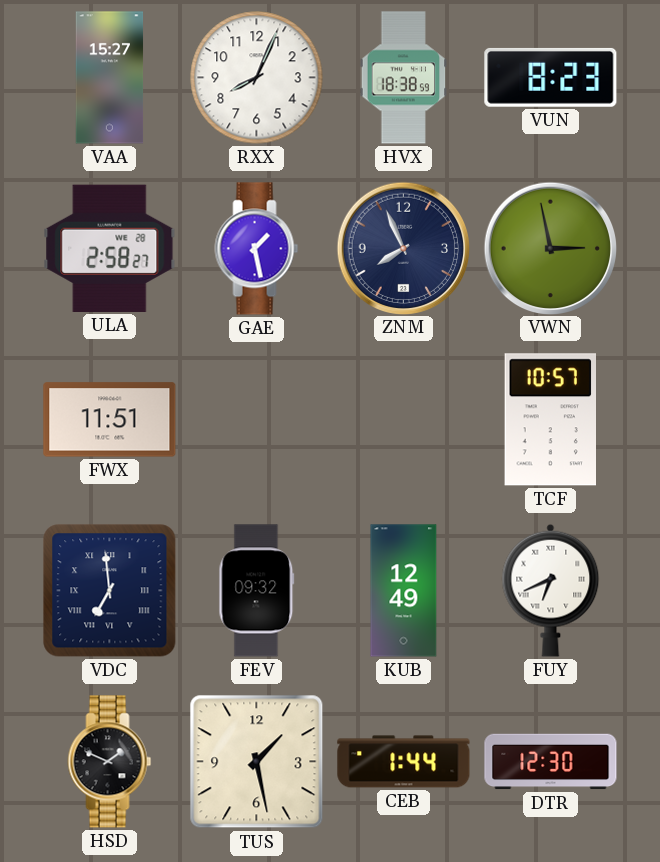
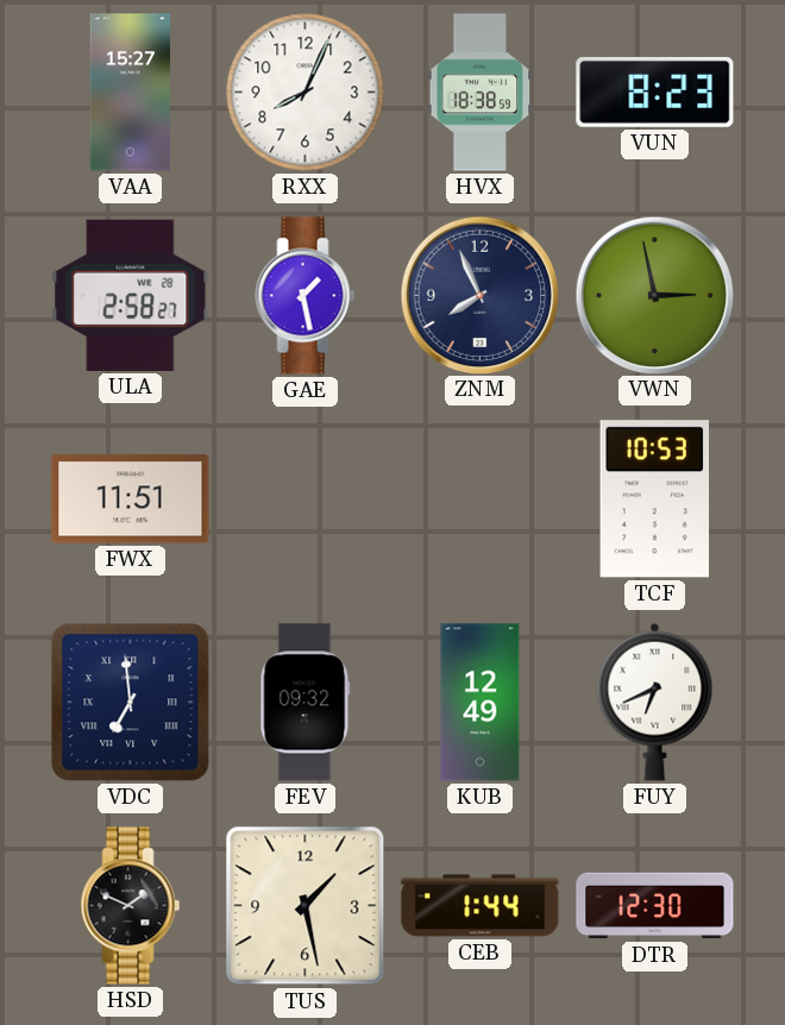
TCF: 10:57 -> 10:53
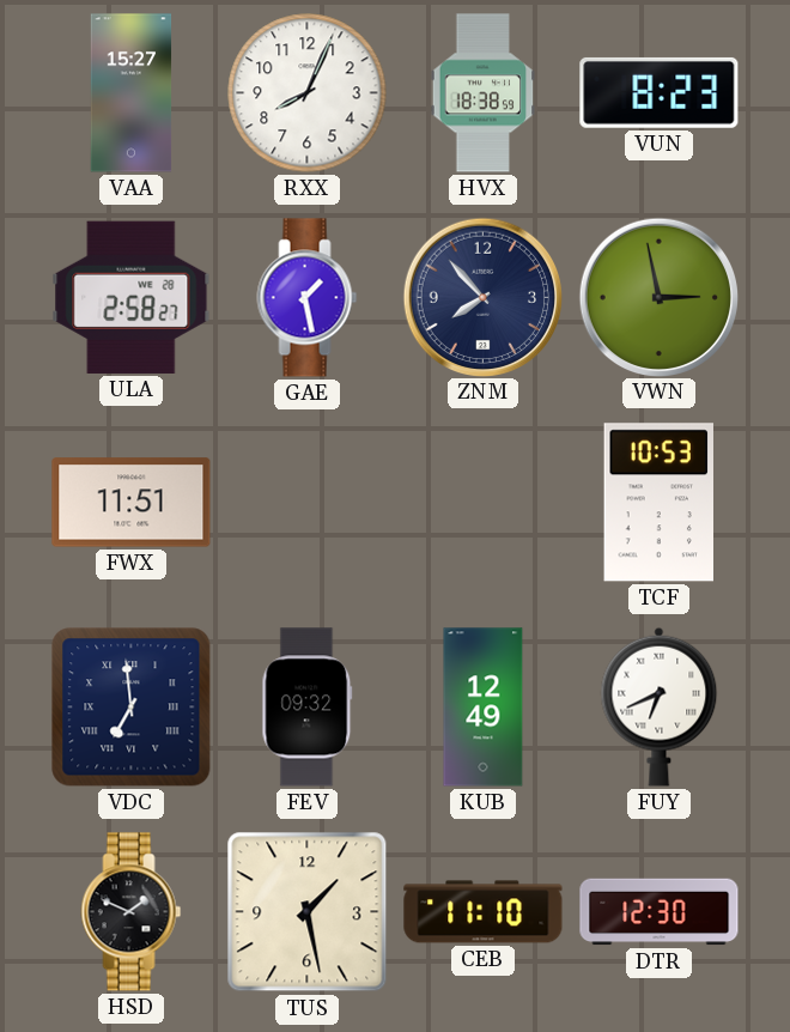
ZNM: 7:56 -> 7:53
CEB: 1:44 -> 11:10
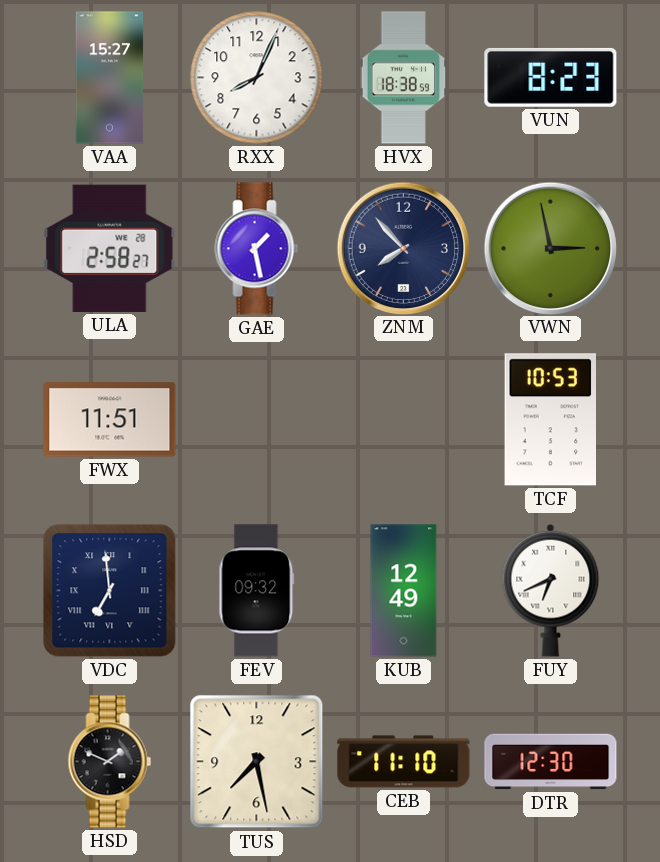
TUS: 1:28 -> 7:28
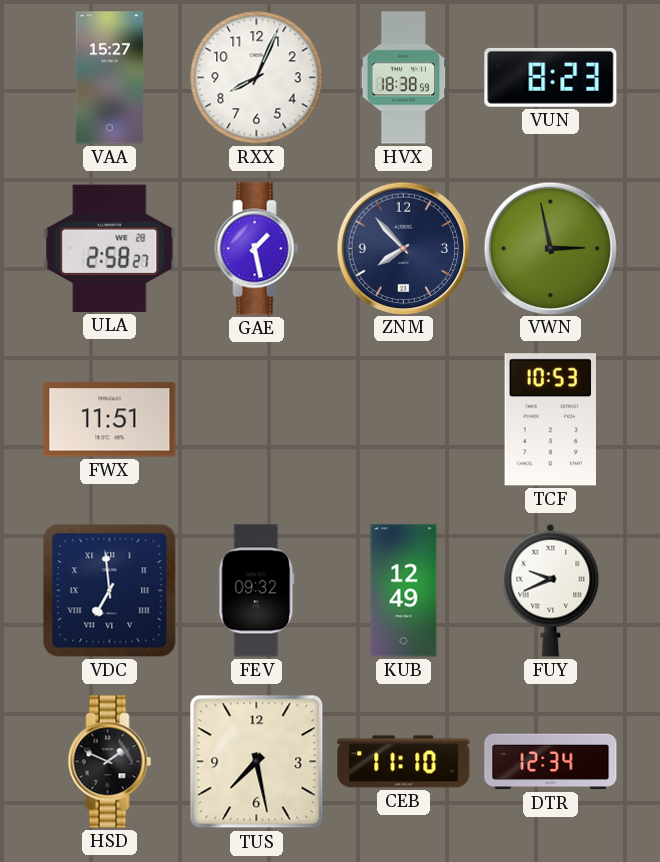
FUY: 6:41 -> 9:41
DTR: 12:30 -> 12:34
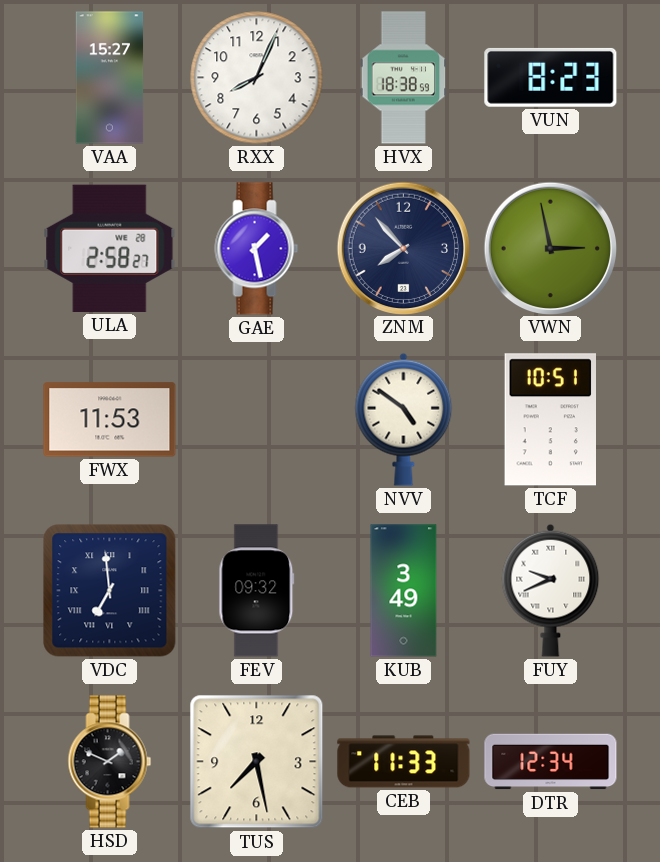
FWX: 11:51 -> 11:53
NVV: none -> 4:51
TCF: 10:53 -> 10:51
KUB: 12:49 -> 3:49
CEB: 11:10 -> 11:33
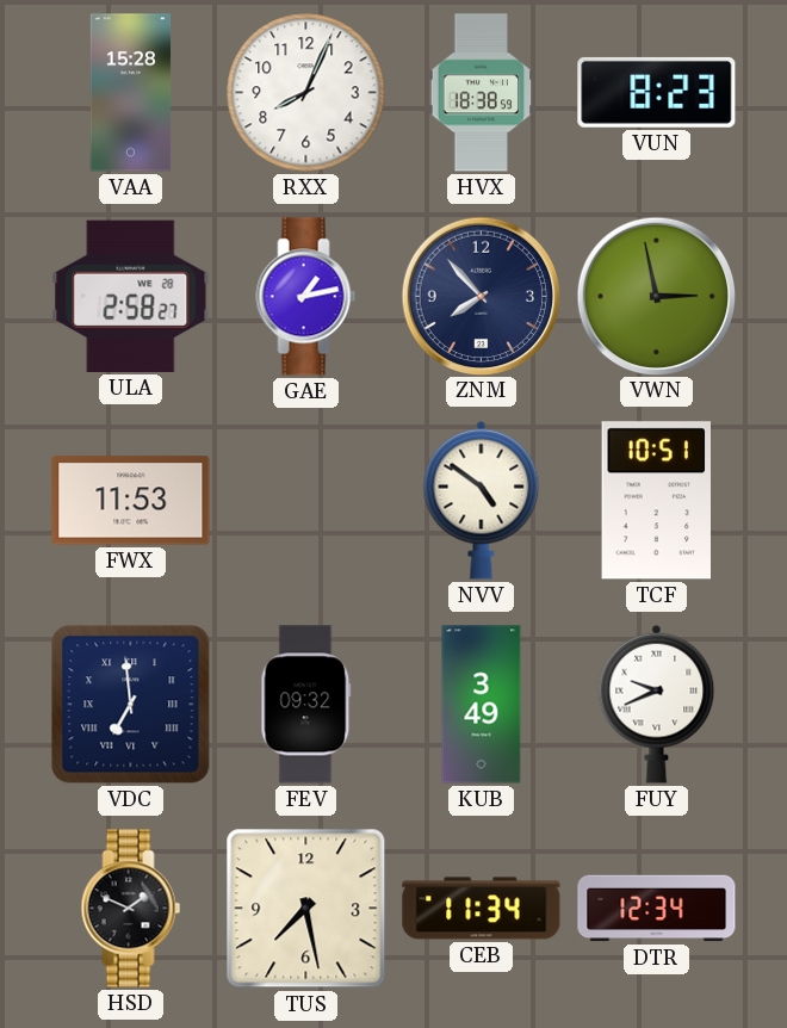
VAA: 15:27 -> 15:28
GAE: 1:28 -> 1:13
CEB: 11:33 -> 11:34
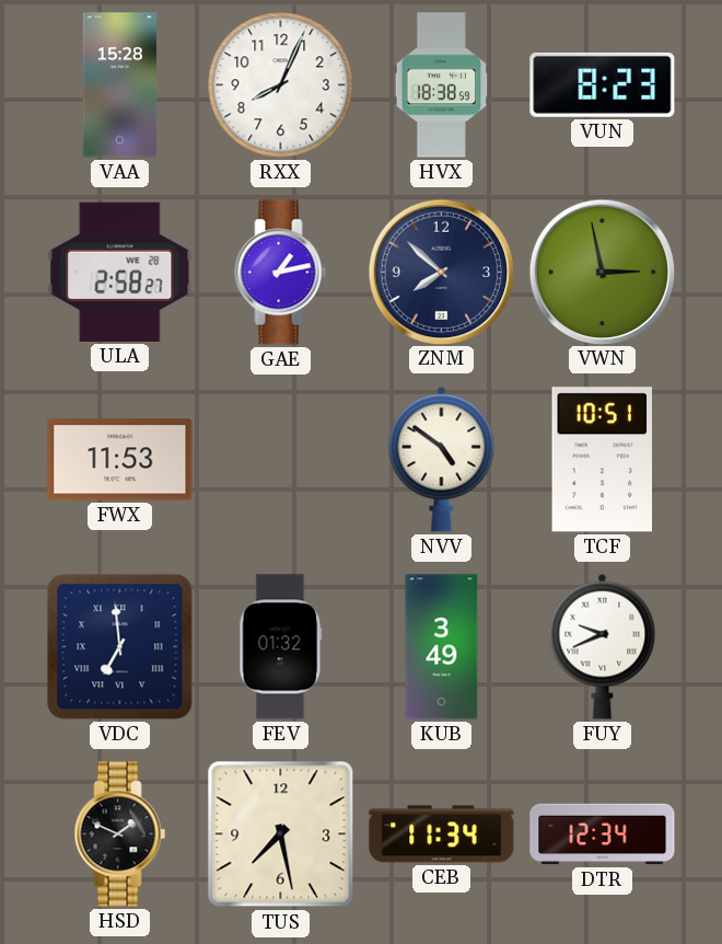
ZNM: 7:53 -> 7:52
FEV: 09:32 -> 01:32
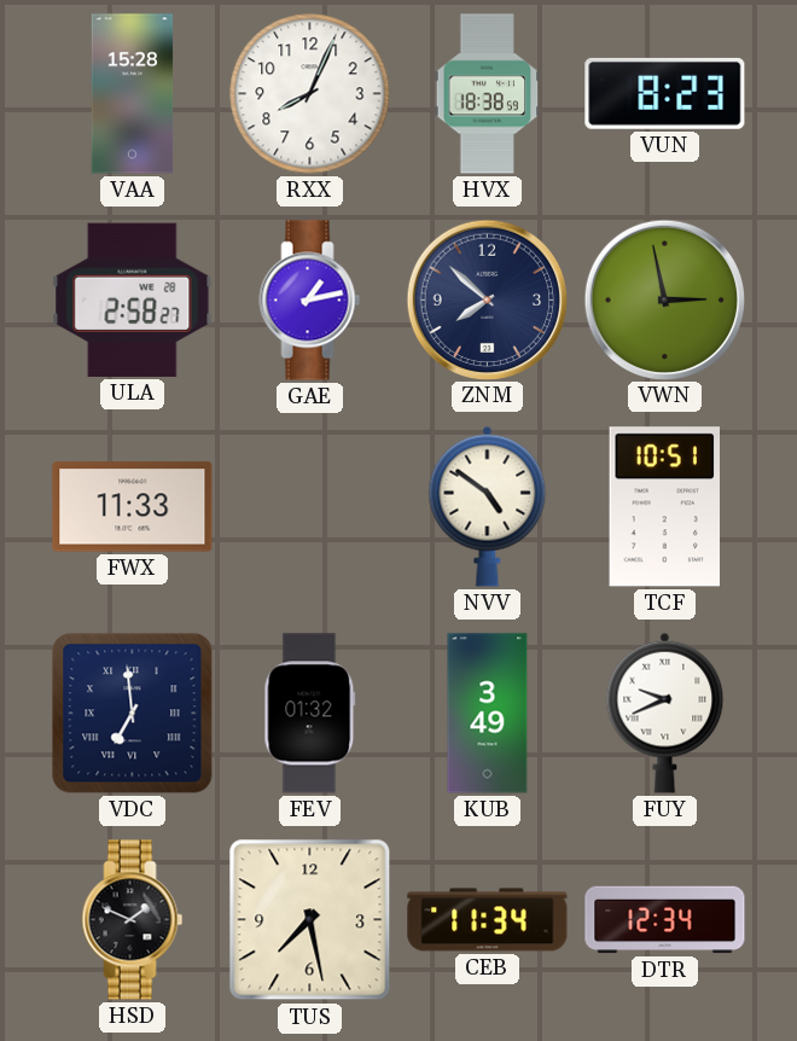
FWX: 11:53 -> 11:33
